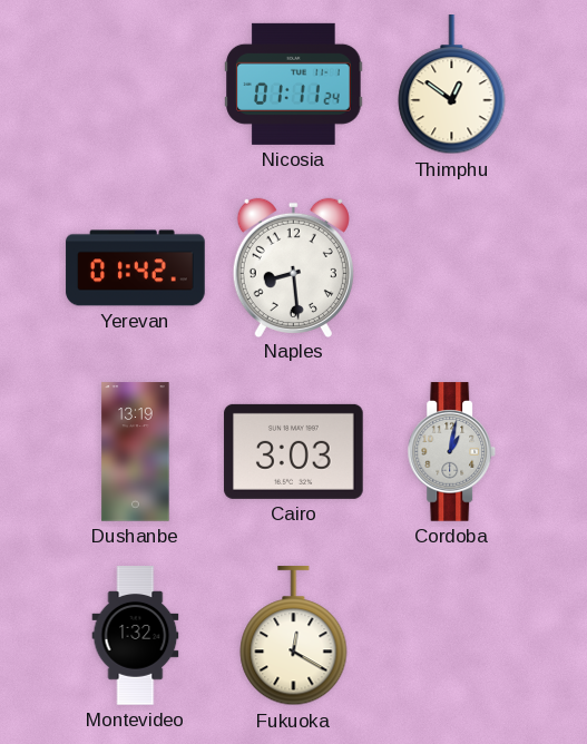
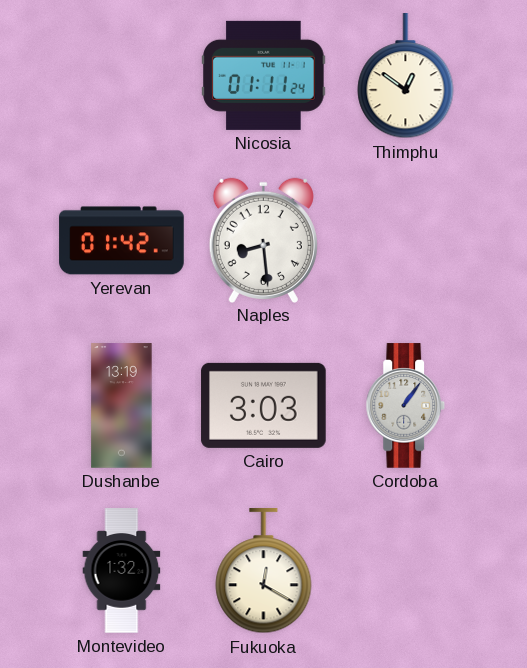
Cordoba: 1:02 -> 1:06
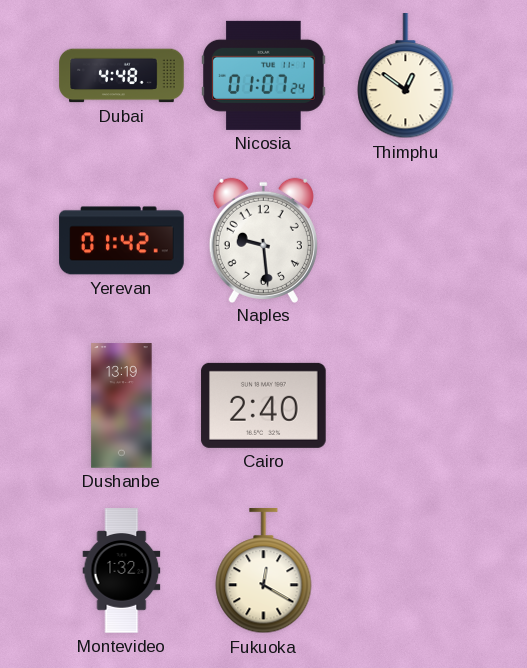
Dubai: none -> 4:48
Nicosia: 01:11 -> 01:07
Naples: 8:29 -> 9:29
Cairo: 3:03 -> 2:40
Cordoba: 1:06 -> none
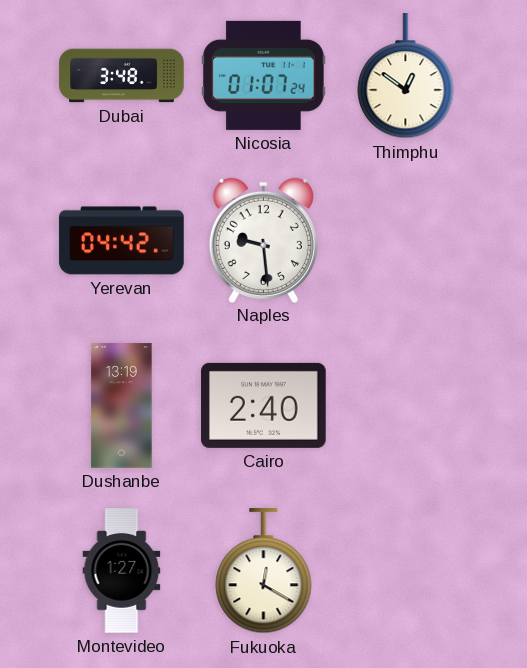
Dubai: 4:48 -> 3:48
Yerevan: 01:42 -> 04:42
Montevideo: 1:32 -> 1:27
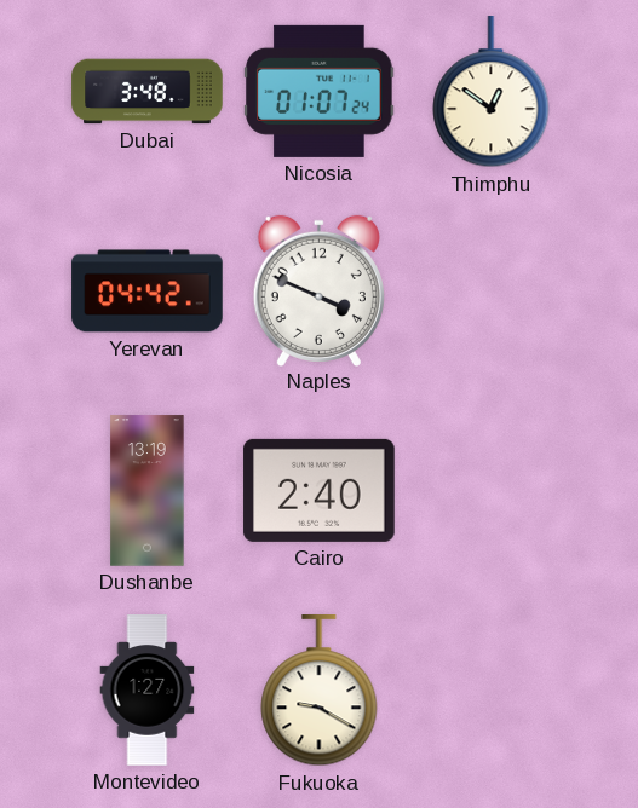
Naples: 9:29 -> 3:49
Fukuoka: 12:20 -> 9:20
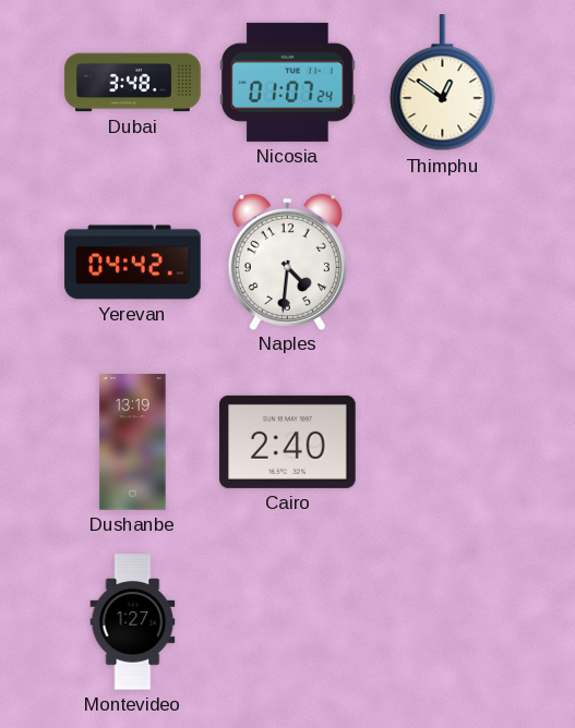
Naples: 3:49 -> 4:31
Fukuoka: 9:20 -> none
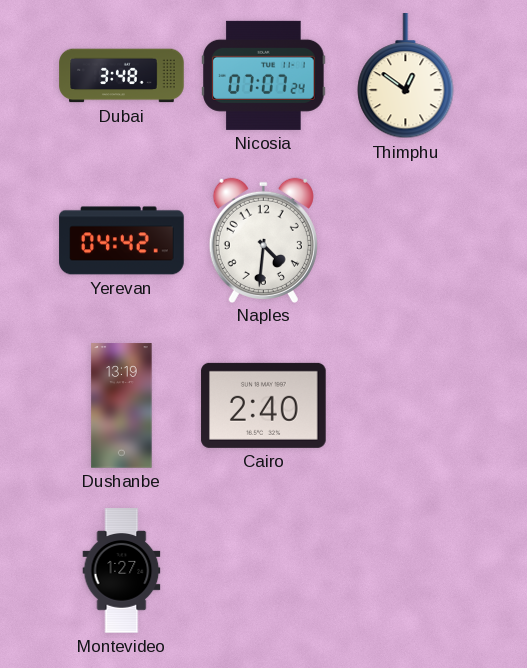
Nicosia: 01:07 -> 07:07
